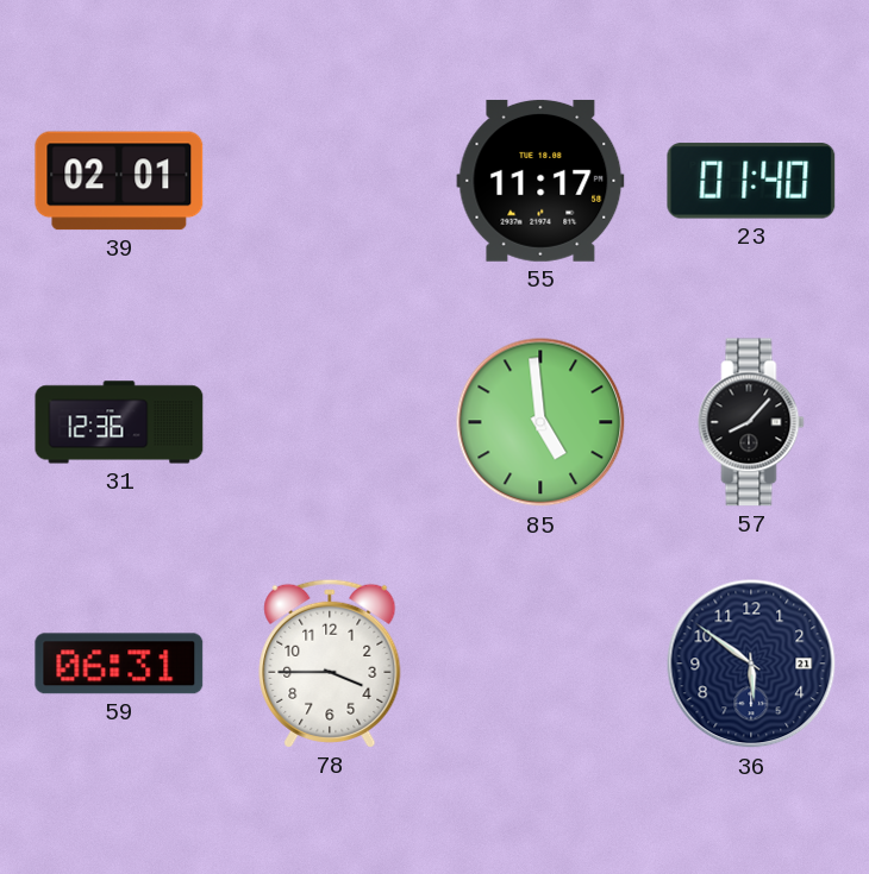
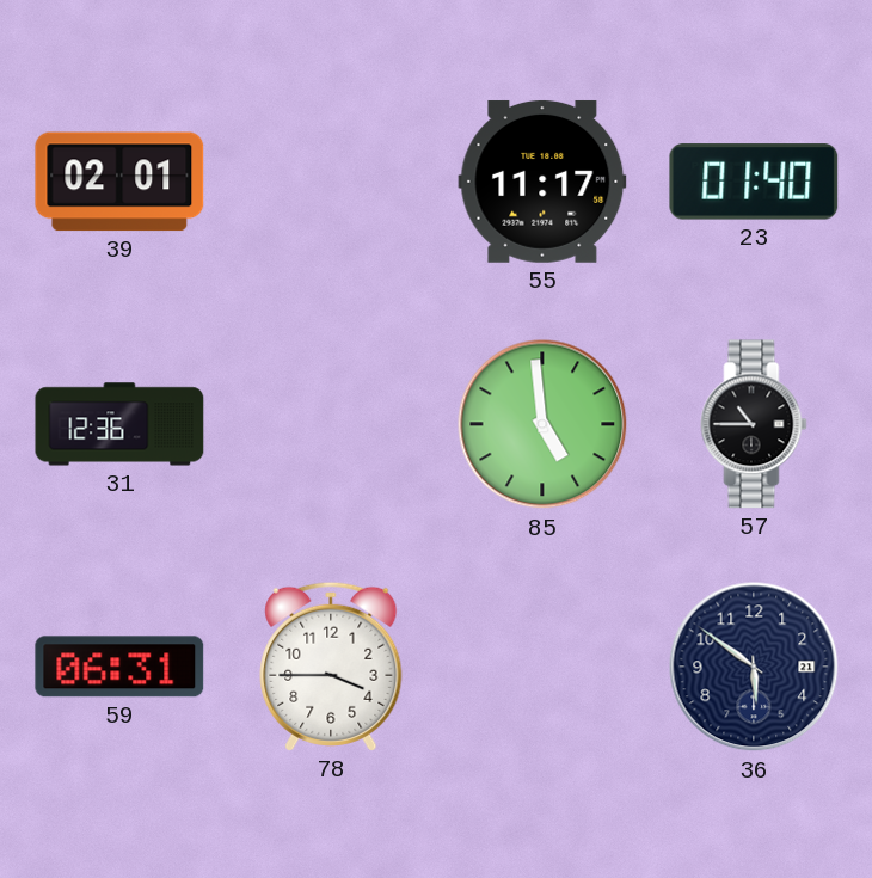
57: 8:07 -> 10:45
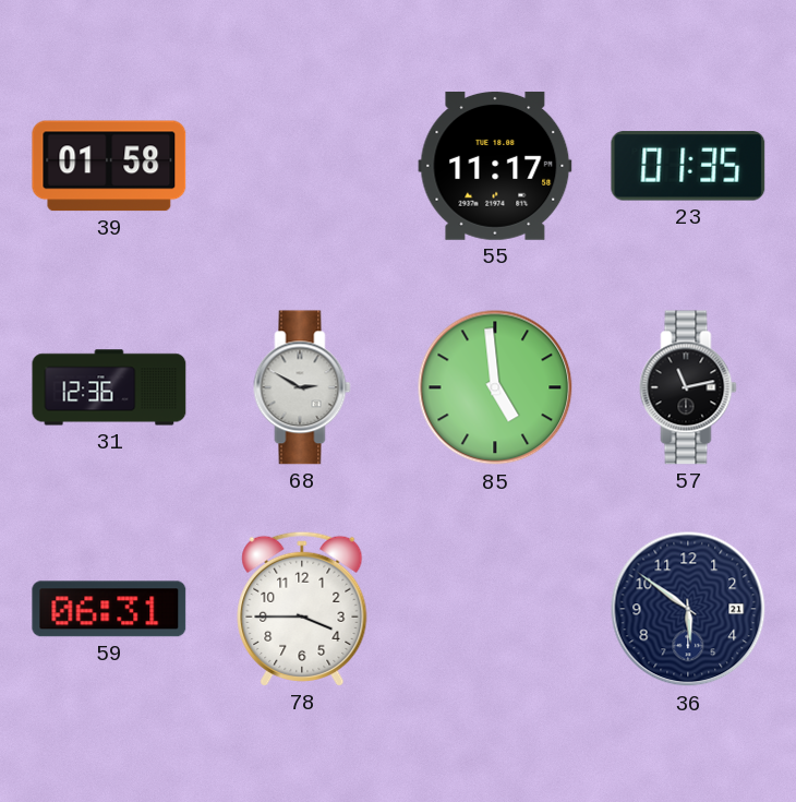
39: 02:01 -> 01:58
23: 01:40 -> 01:35
68: none -> 2:50
57: 10:45 -> 11:13
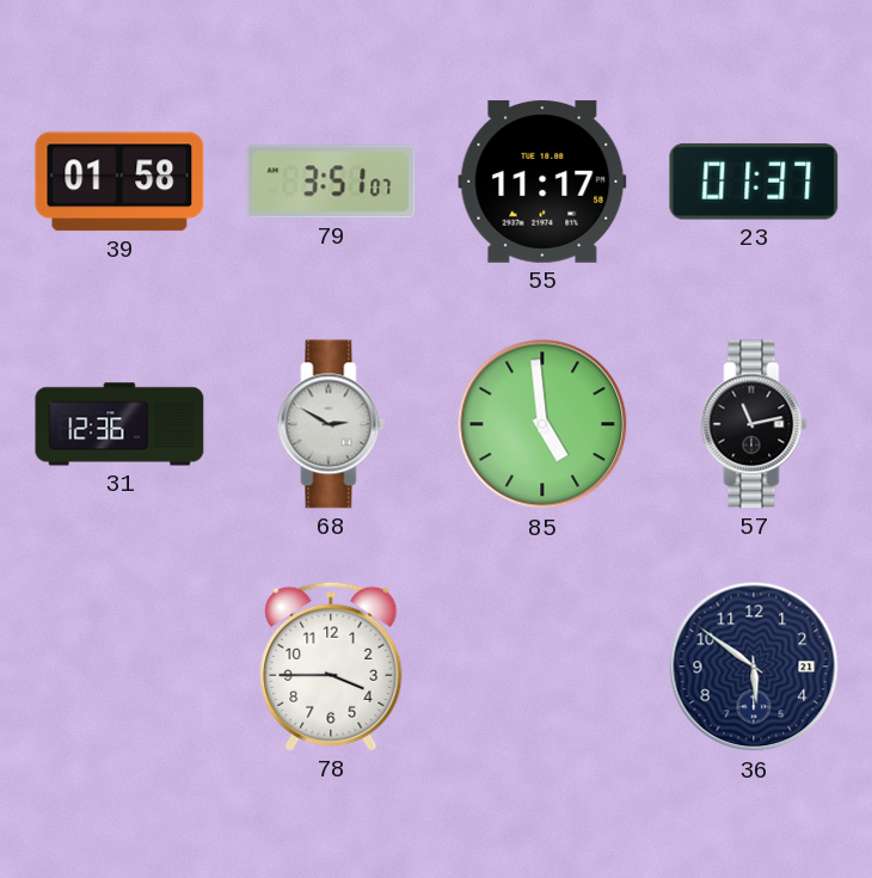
79: none -> 3:51
23: 01:35 -> 01:37
59: 06:31 -> none
